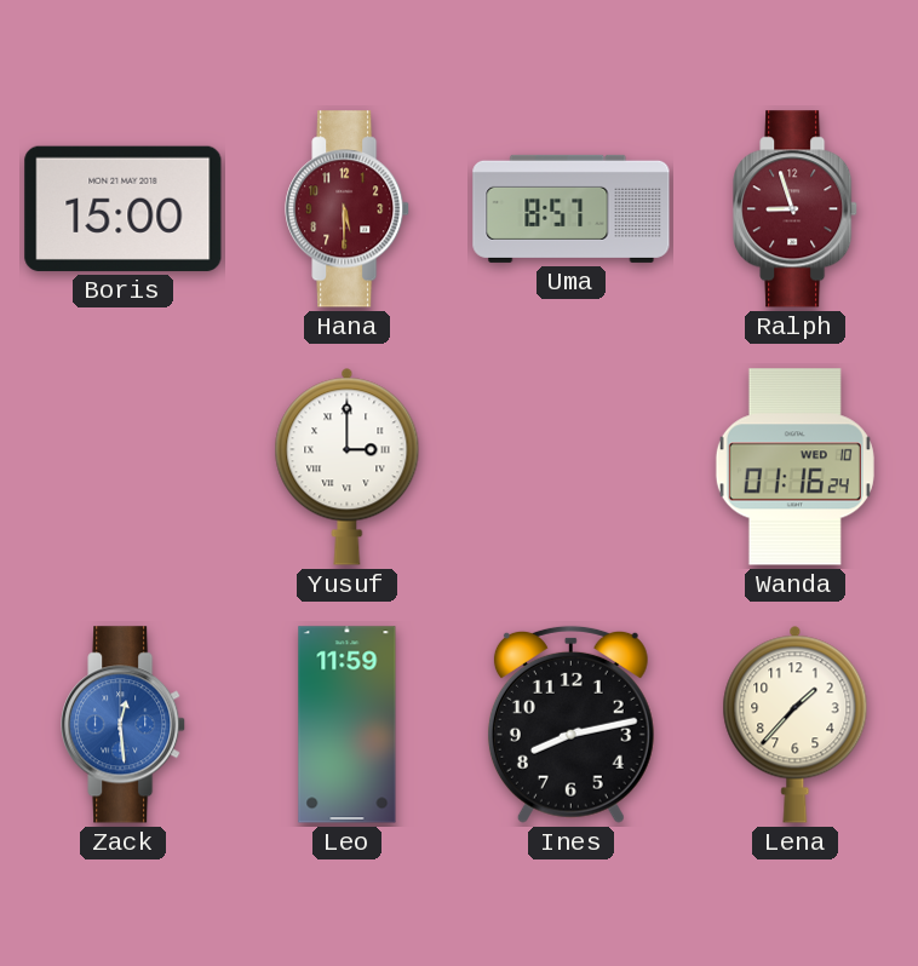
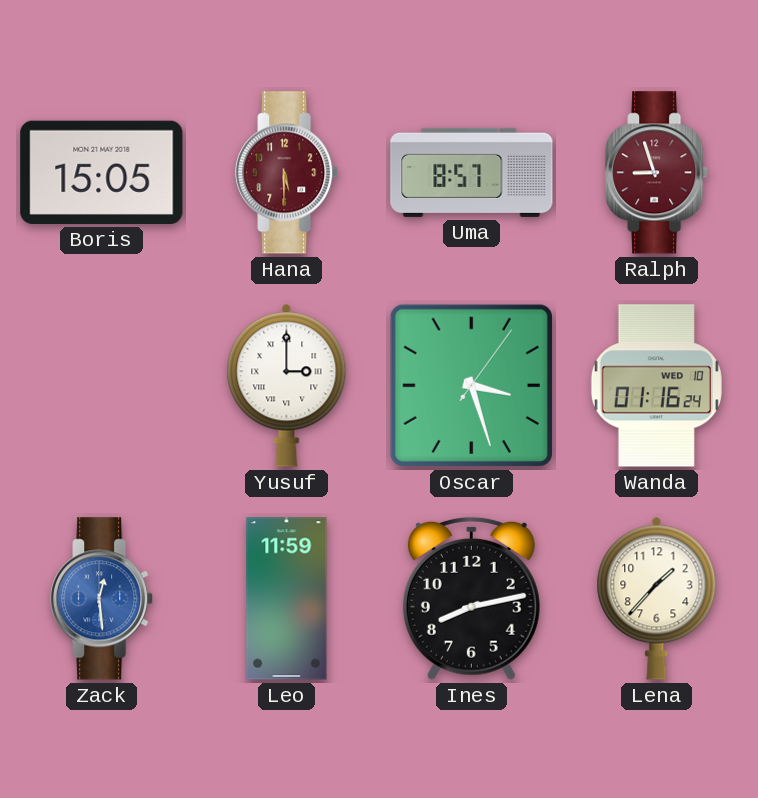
Boris: 15:00 -> 15:05
Oscar: none -> 3:27
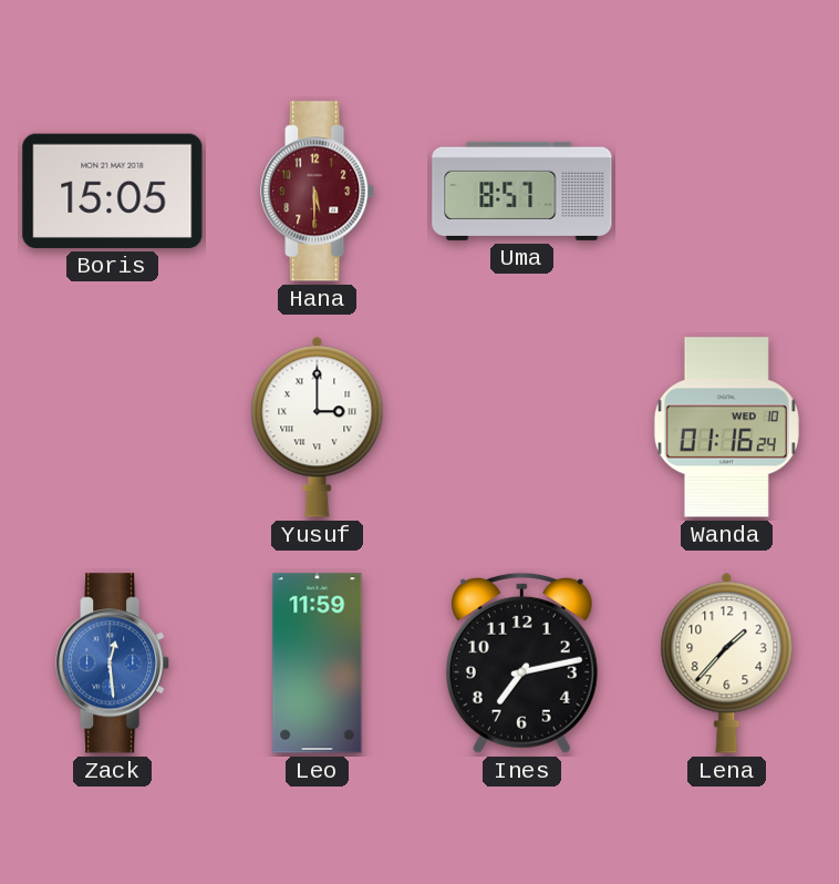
Ralph: 8:57 -> none
Oscar: 3:27 -> none
Ines: 8:13 -> 7:13
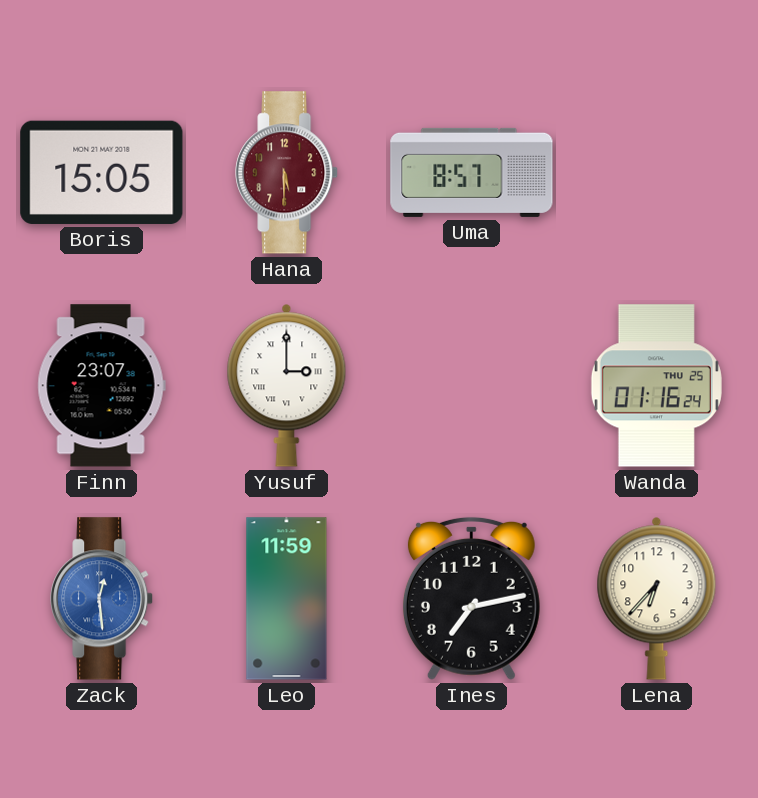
Finn: none -> 23:07
Wanda date: WED 10 -> THU 25
Lena: 1:37 -> 6:37
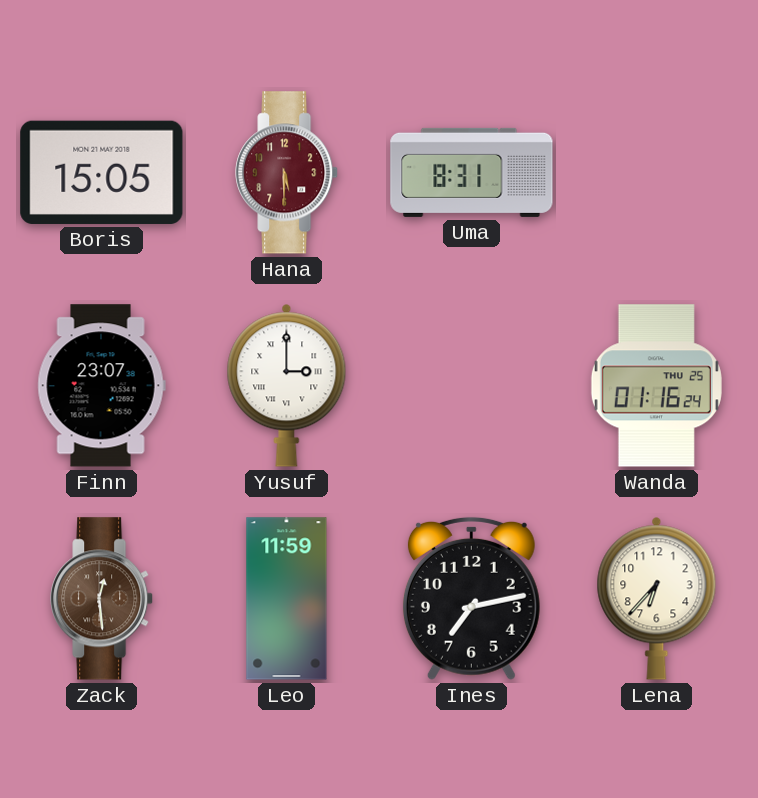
Uma: 8:57 -> 8:31
Zack dial: blue -> brown
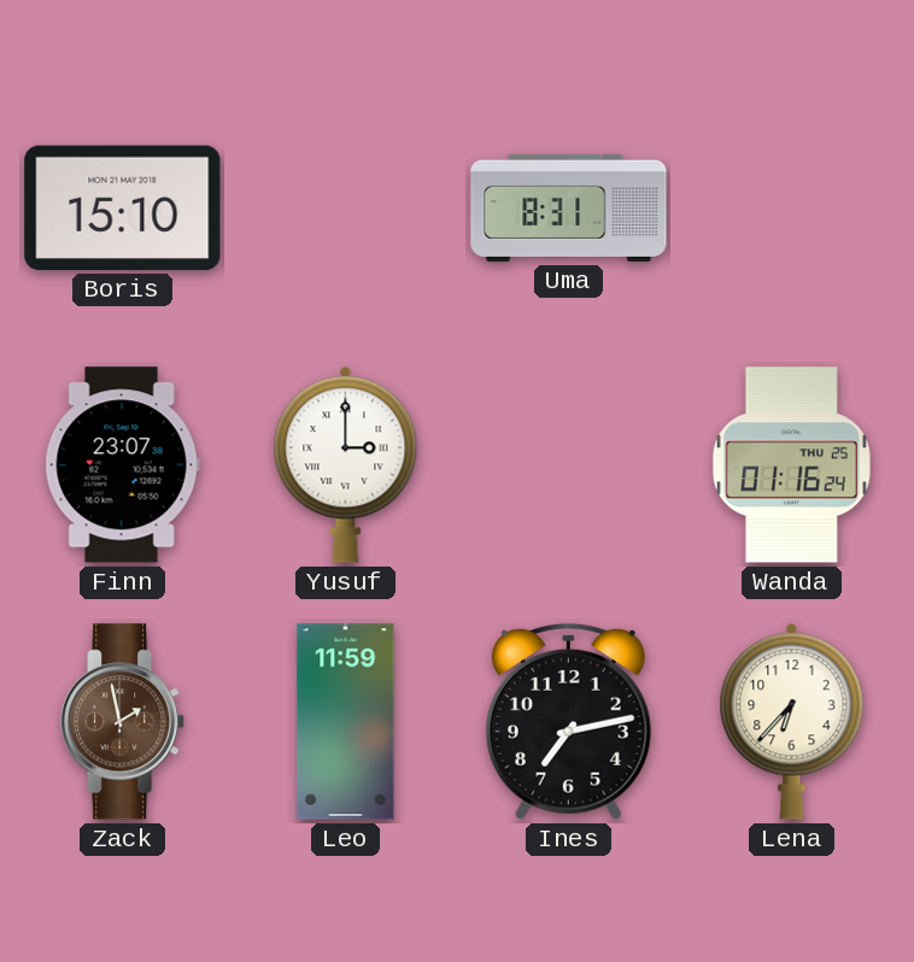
Boris: 15:05 -> 15:10
Hana: 5:30 -> none
Zack: 12:29 -> 1:58
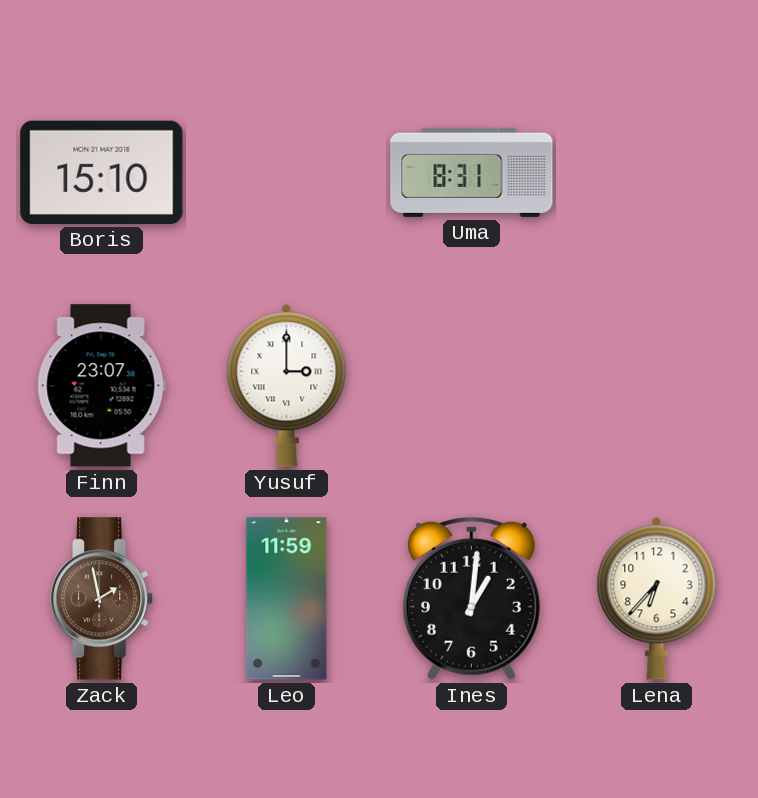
Wanda: 01:16 -> none
Ines: 7:13 -> 1:01
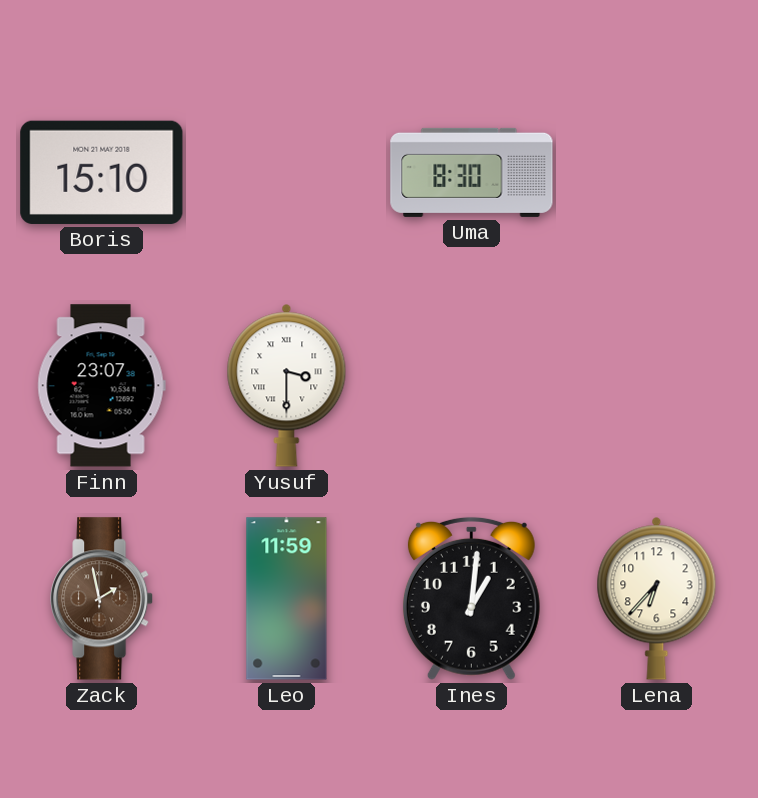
Uma: 8:31 -> 8:30
Yusuf: 3:00 -> 3:30
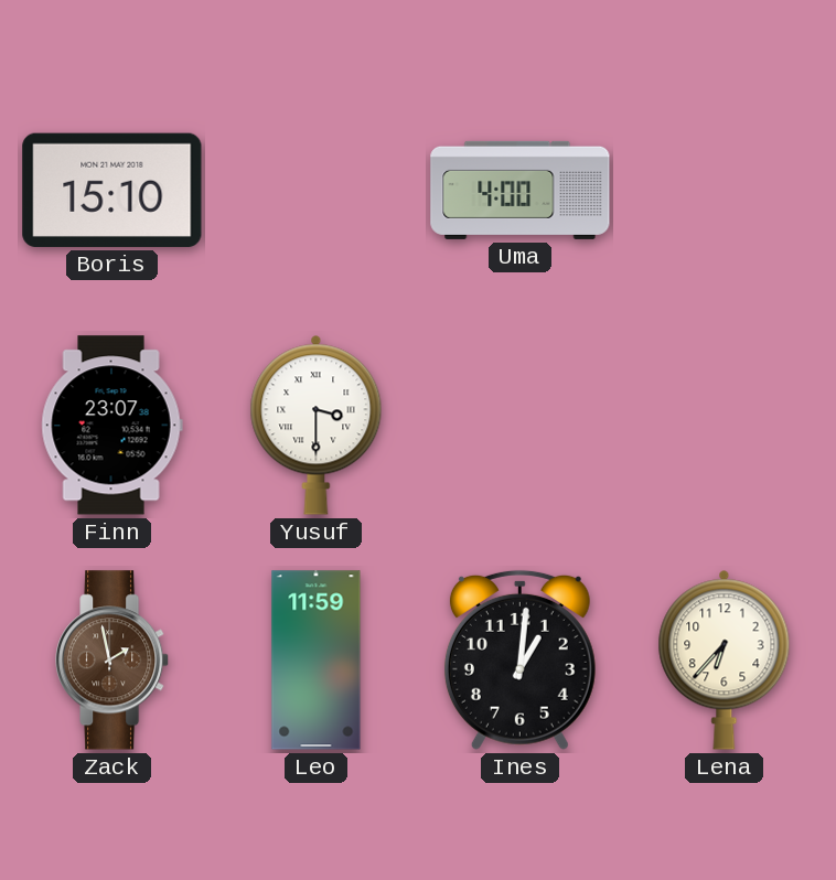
Uma: 8:30 -> 4:00
